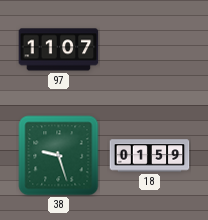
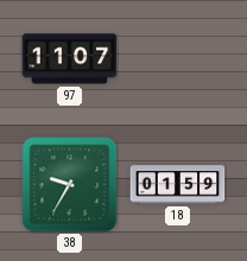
38: 9:27 -> 9:35
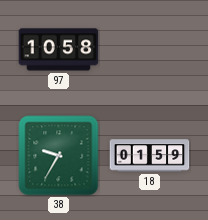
97: 11:07 -> 10:58
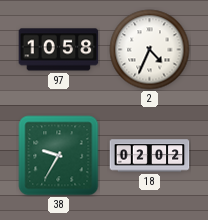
2: none -> 4:34
18: 01:59 -> 02:02
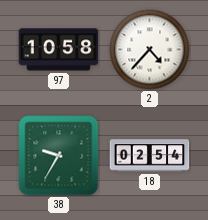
2: 4:34 -> 4:37
18: 02:02 -> 02:54
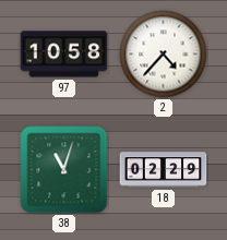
38: 9:35 -> 11:03
18: 02:54 -> 02:29
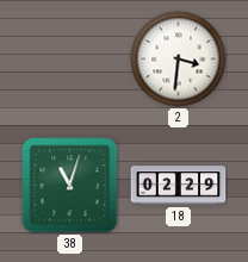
97: 10:58 -> none
2: 4:37 -> 3:31
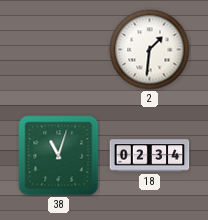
2: 3:31 -> 1:31
18: 02:29 -> 02:34
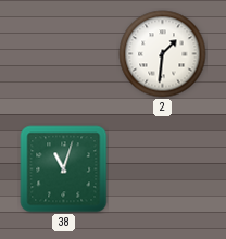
18: 02:34 -> none
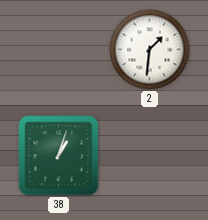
38: 11:03 -> 1:03
